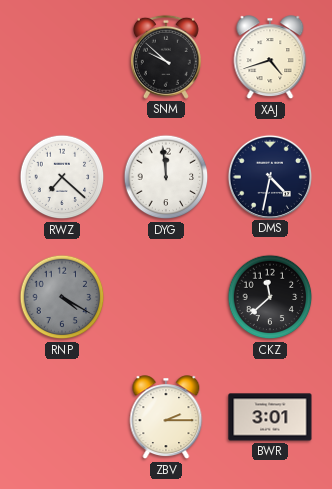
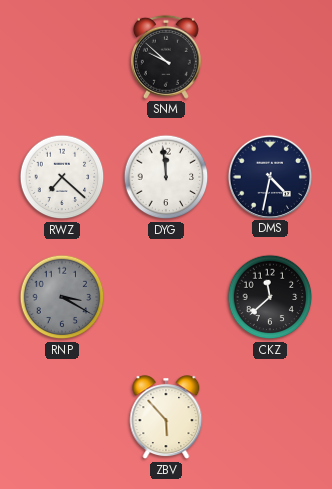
XAJ: 4:42 -> none
RNP: 4:20 -> 3:20
ZBV: 2:15 -> 5:53
BWR: 3:01 -> none
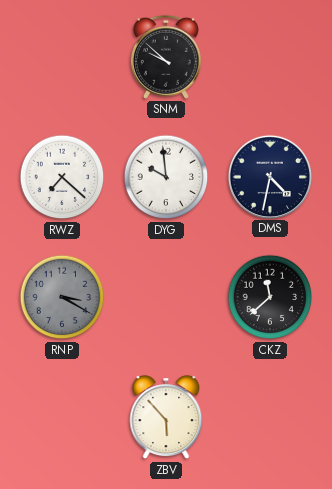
DYG: 11:59 -> 9:59
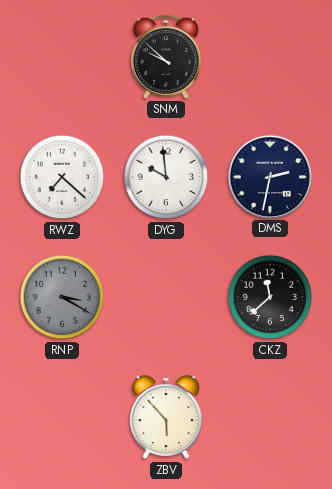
DMS: 4:32 -> 2:32
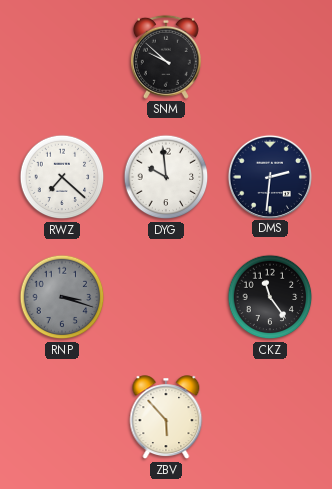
DMS: 2:32 -> 2:31
RNP: 3:20 -> 3:18
CKZ: 11:38 -> 11:24
